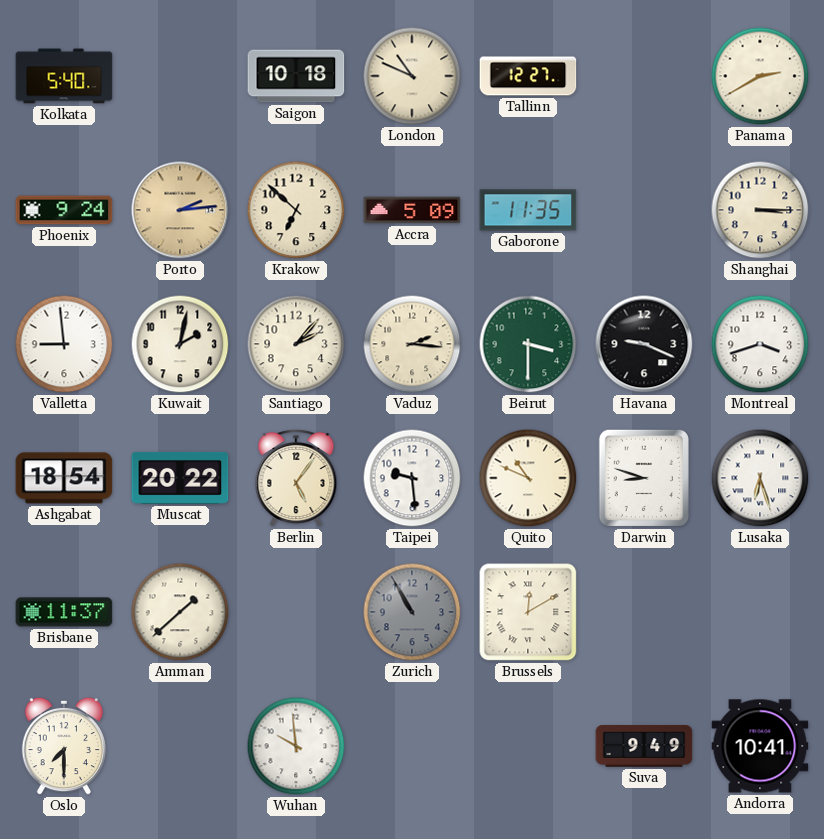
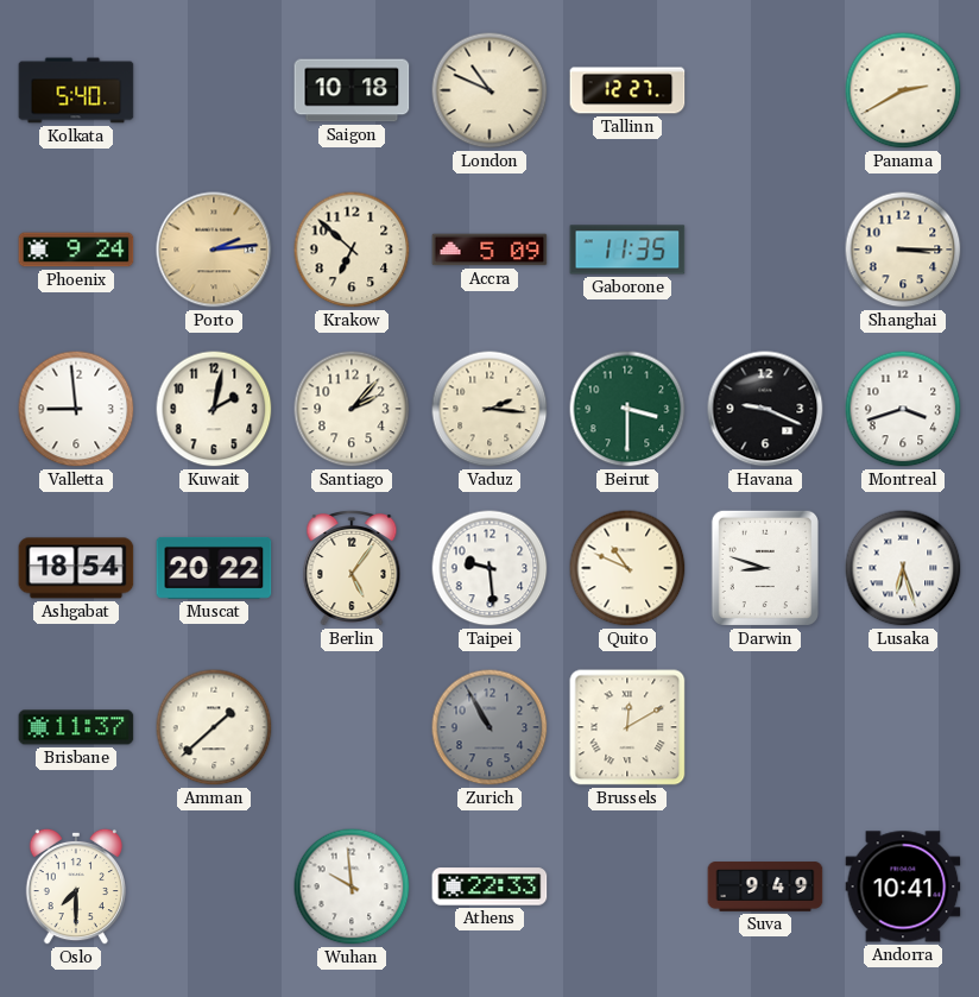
Athens: none -> 22:33
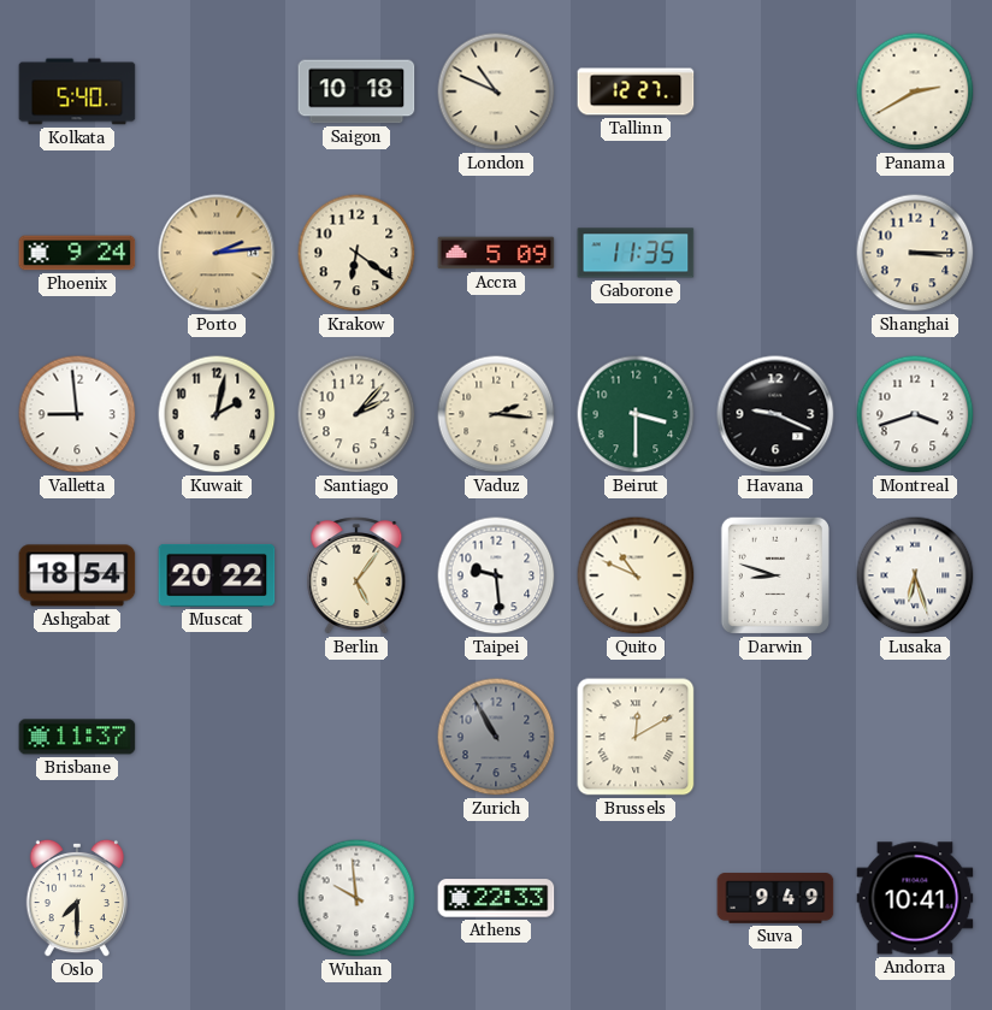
Krakow: 6:52 -> 6:21
Amman: 1:38 -> none
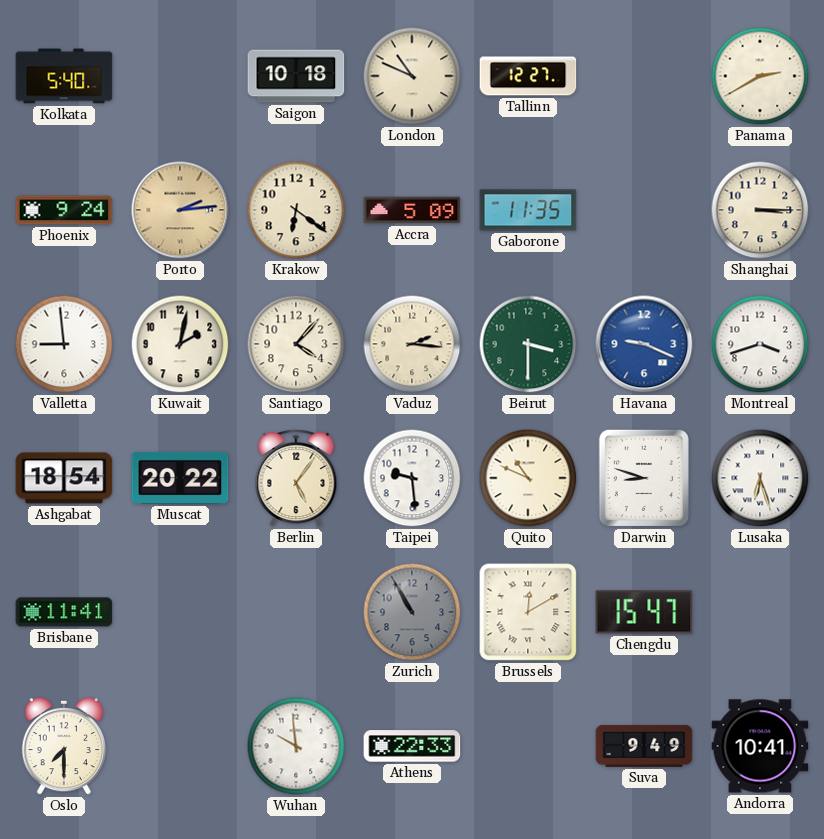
Santiago: 2:07 -> 4:07
Havana dial: black -> blue
Brisbane: 11:37 -> 11:41
Chengdu: none -> 15:47
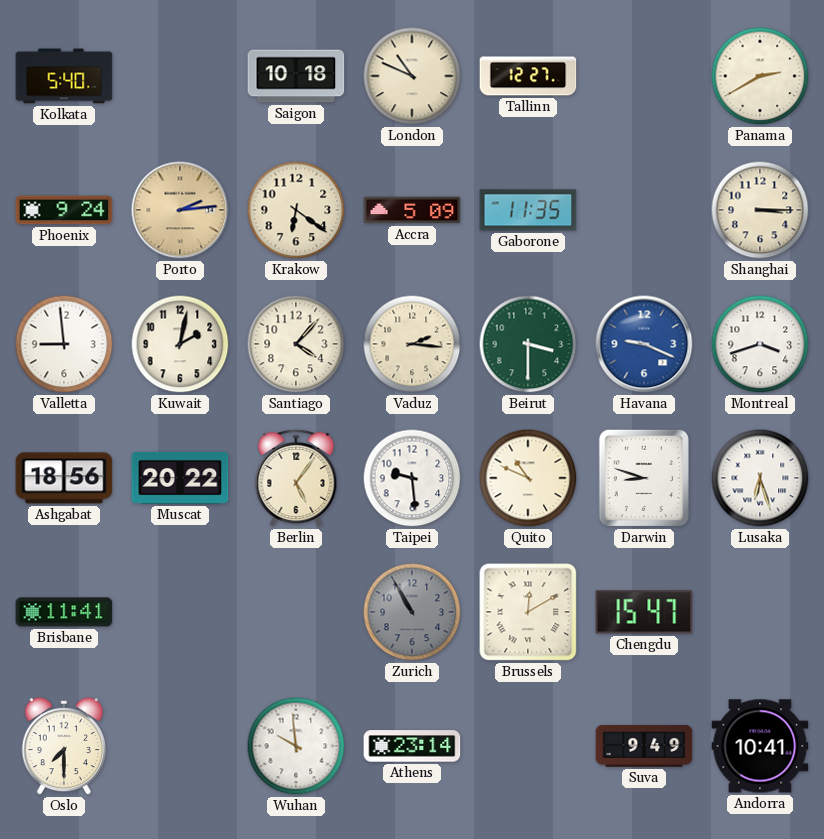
Ashgabat: 18:54 -> 18:56
Athens: 22:33 -> 23:14
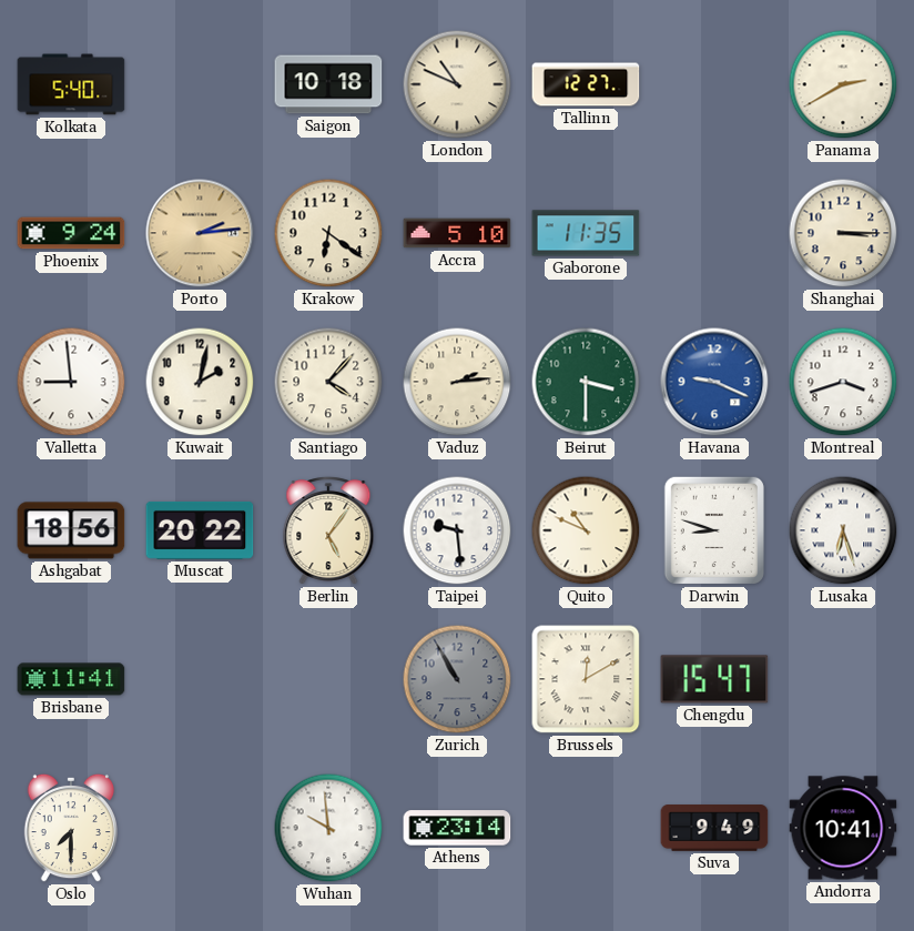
Accra: 5:09 -> 5:10
Vaduz: 2:16 -> 2:14
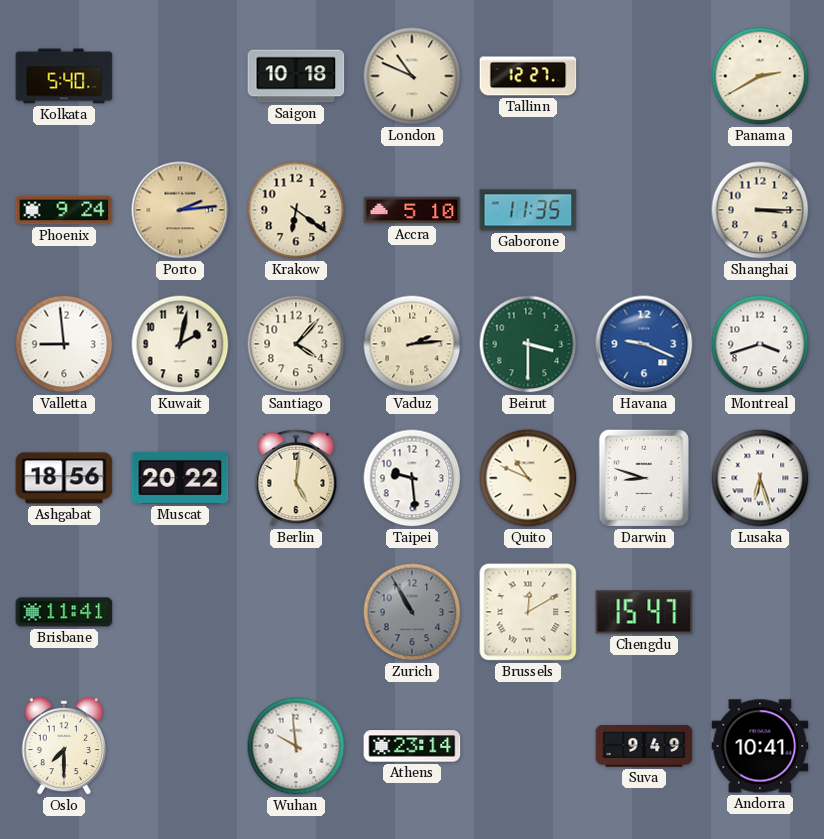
Berlin: 5:06 -> 5:01
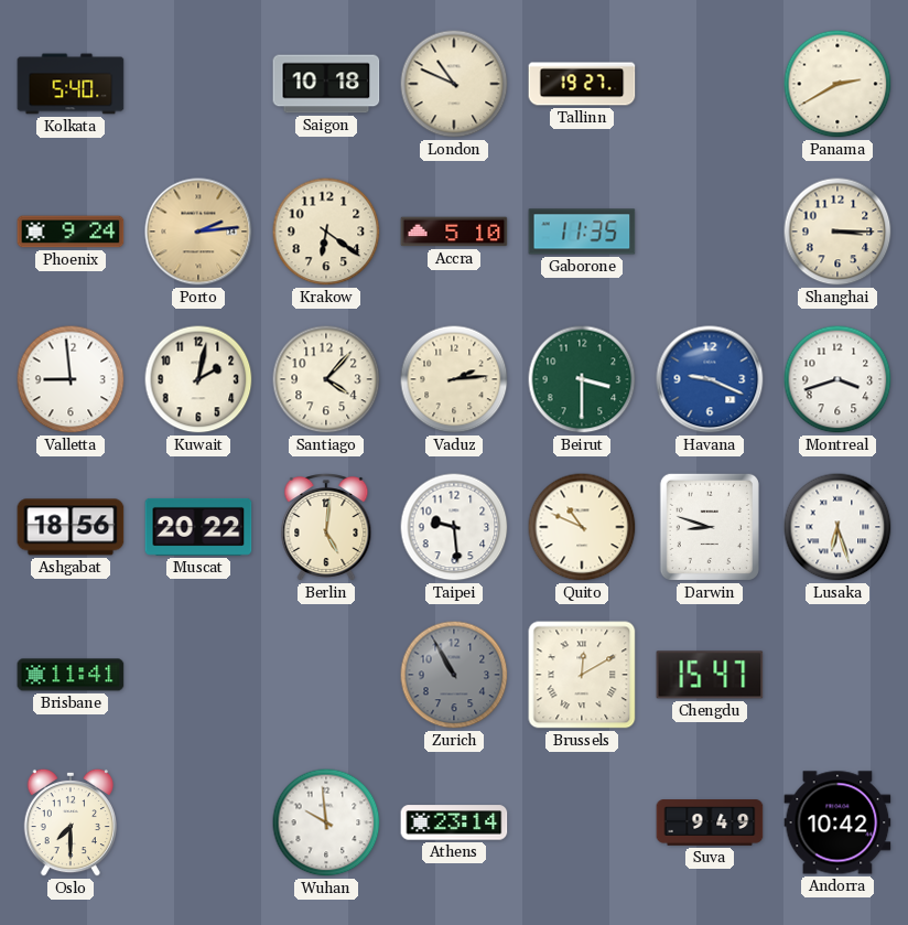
Tallinn: 12:27 -> 19:27
Andorra: 10:41 -> 10:42
